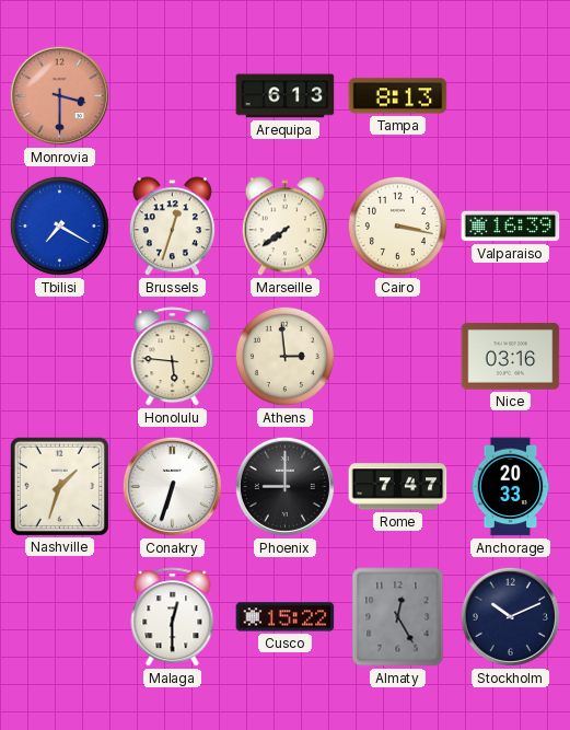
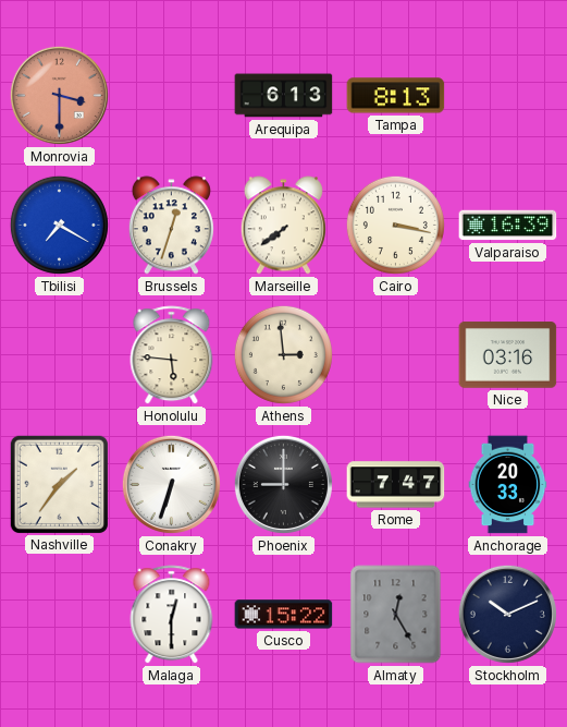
Nashville: 1:33 -> 1:36
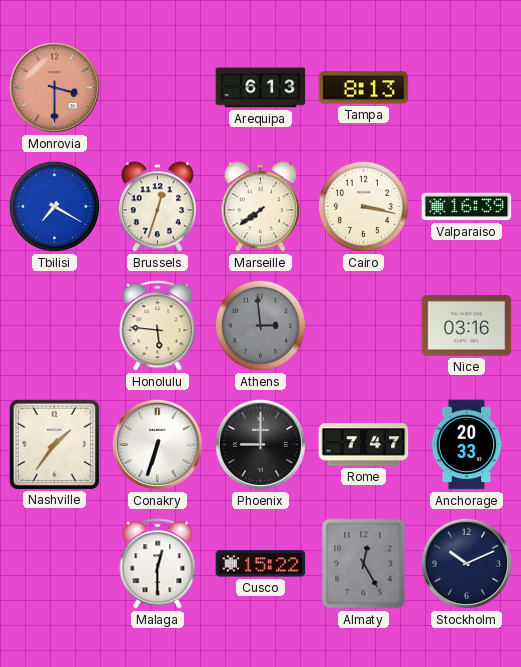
Athens dial: cream -> grey
